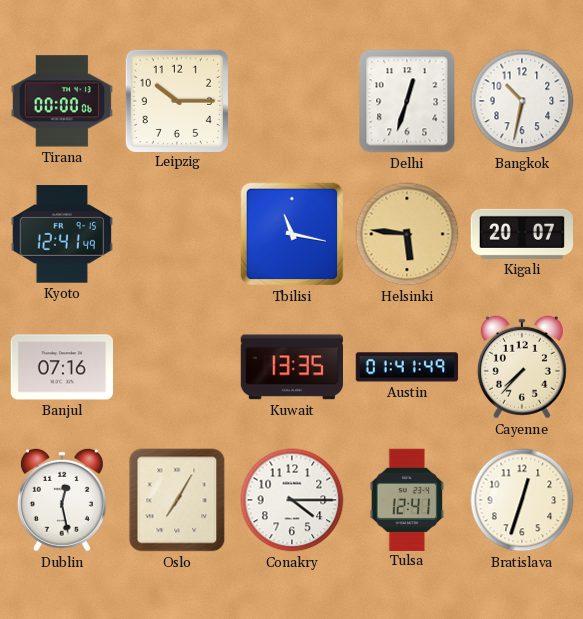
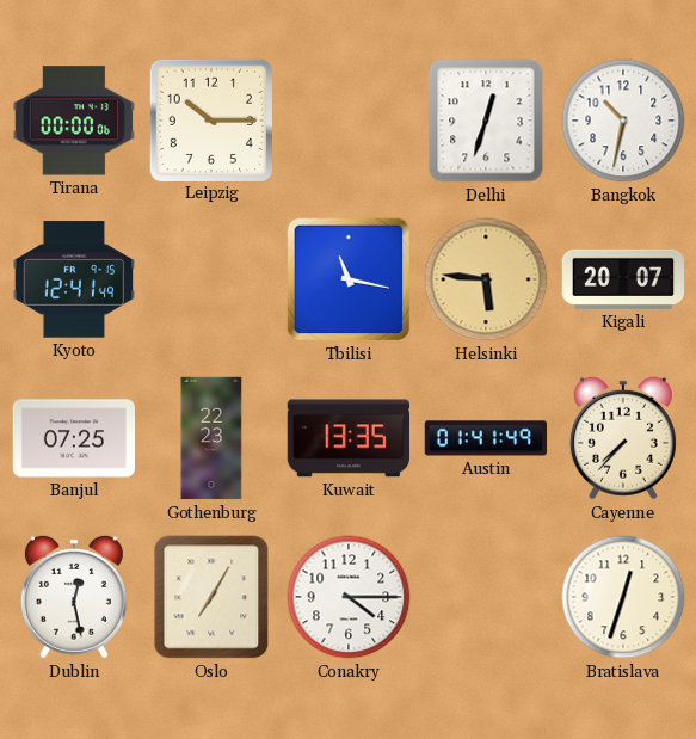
Banjul: 07:16 -> 07:25
Gothenburg: none -> 22:23
Tulsa: 12:41 -> none
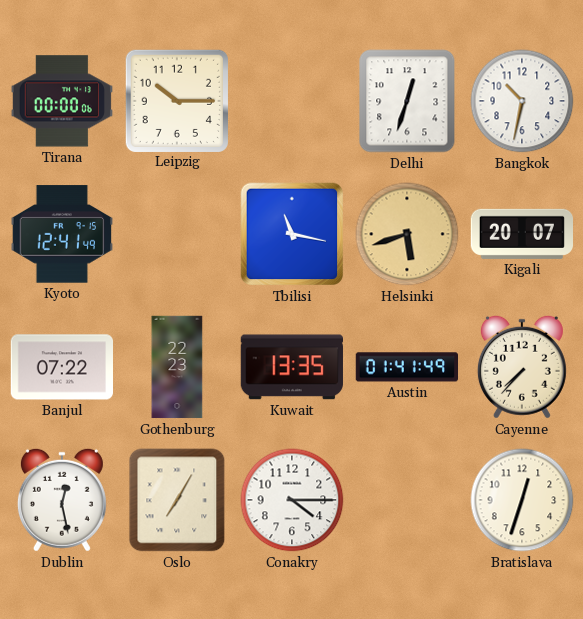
Helsinki: 5:46 -> 5:42
Banjul: 07:25 -> 07:22
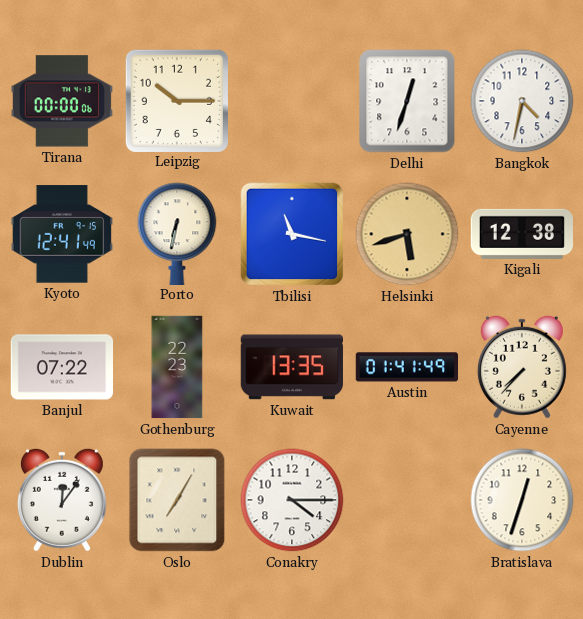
Bangkok: 10:32 -> 4:32
Porto: none -> 6:32
Kigali: 20:07 -> 12:38
Dublin: 12:28 -> 12:06
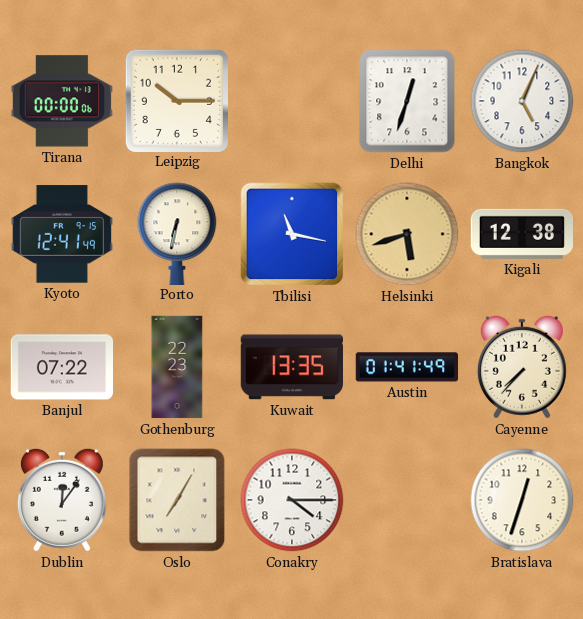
Bangkok: 4:32 -> 5:04
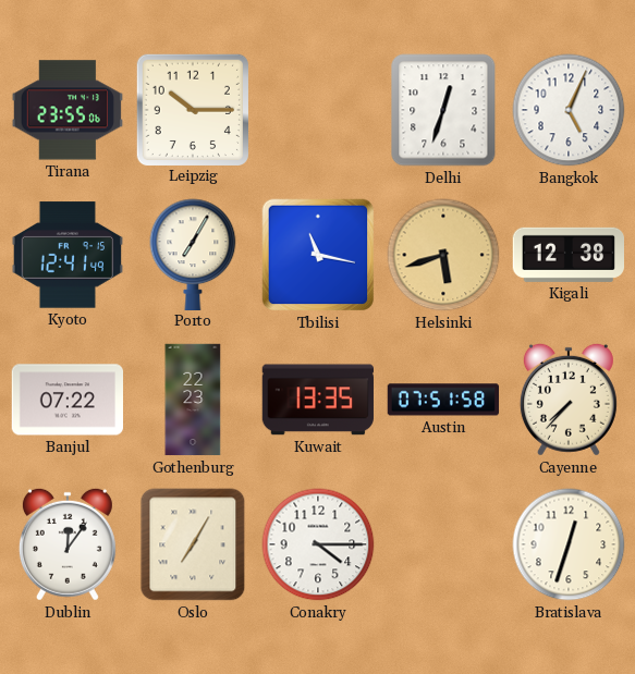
Tirana: 00:00 -> 23:55
Porto: 6:32 -> 7:05
Austin: 01:41 -> 07:51
